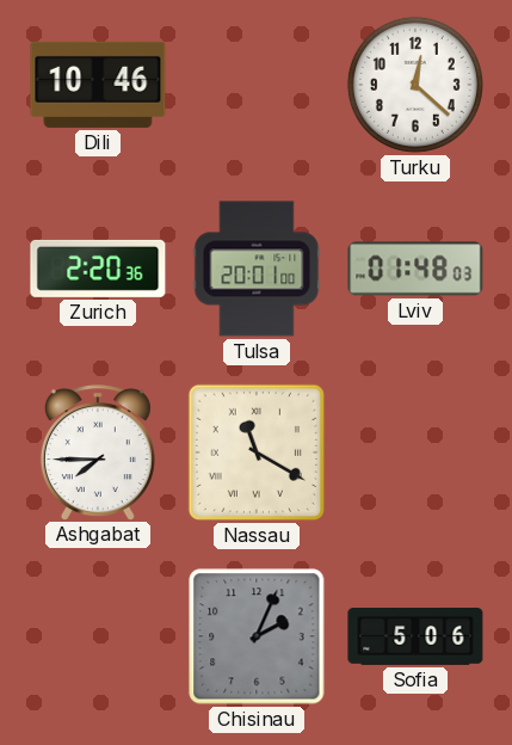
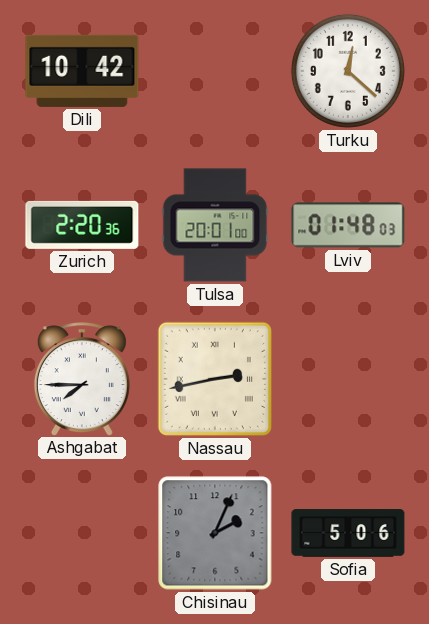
Dili: 10:46 -> 10:42
Nassau: 11:20 -> 2:43
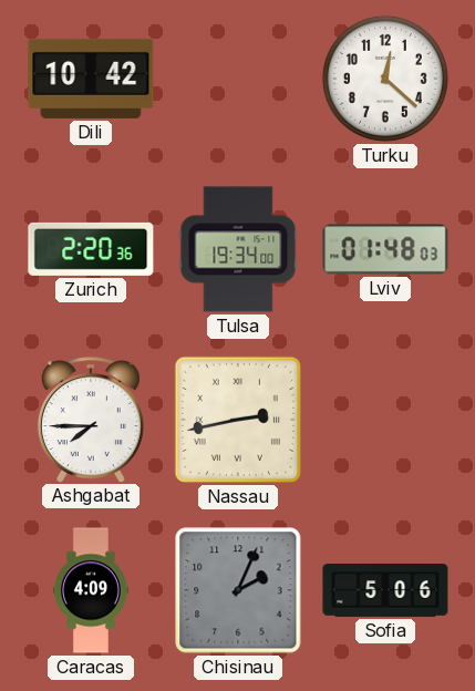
Tulsa: 20:01 -> 19:34
Caracas: none -> 4:09
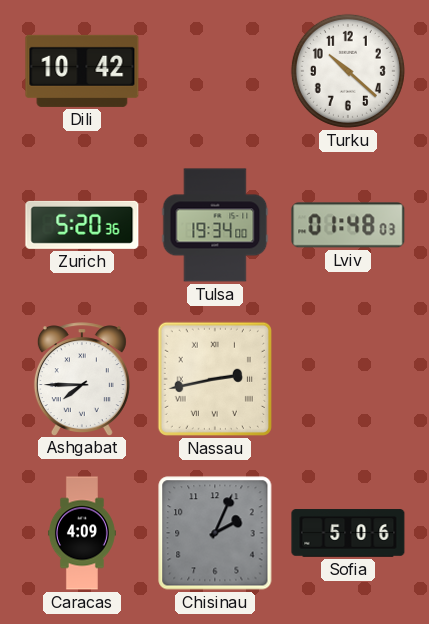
Turku: 12:22 -> 10:22
Zurich: 2:20 -> 5:20
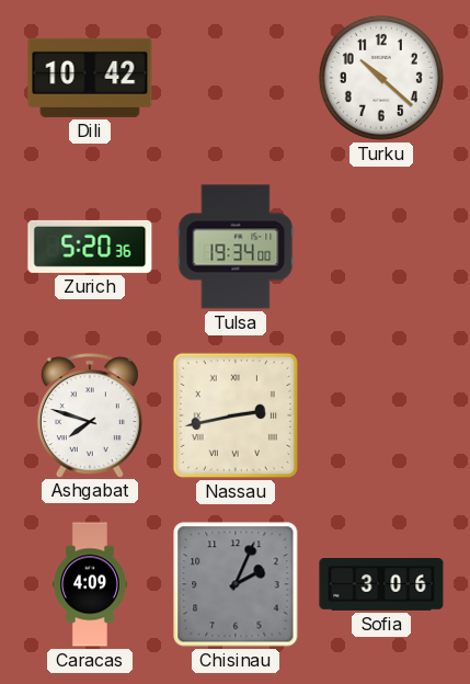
Lviv: 01:48 -> none
Ashgabat: 7:45 -> 7:48
Sofia: 5:06 -> 3:06
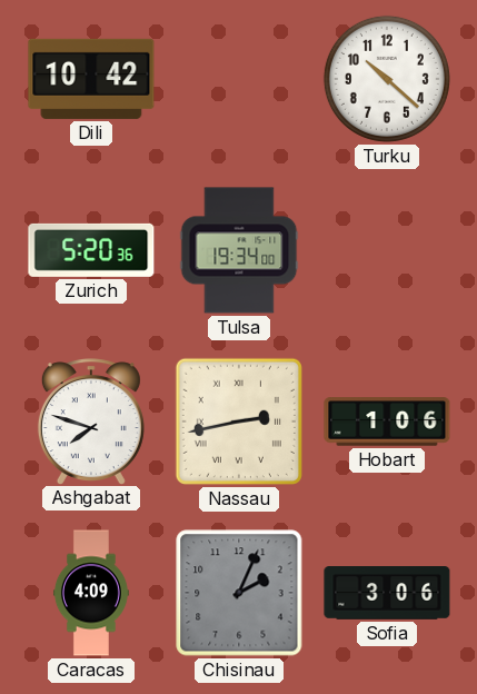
Hobart: none -> 1:06
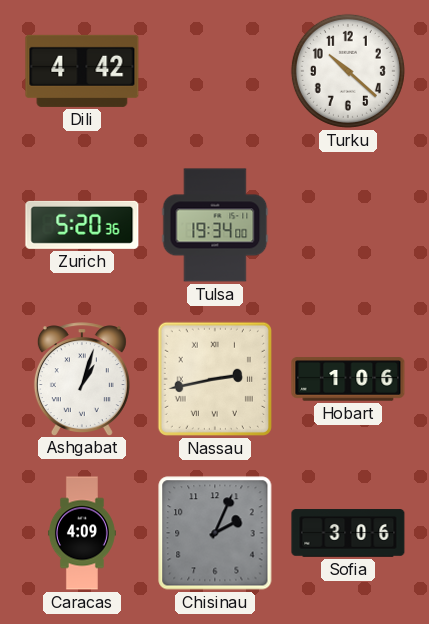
Dili: 10:42 -> 4:42
Ashgabat: 7:48 -> 1:03
